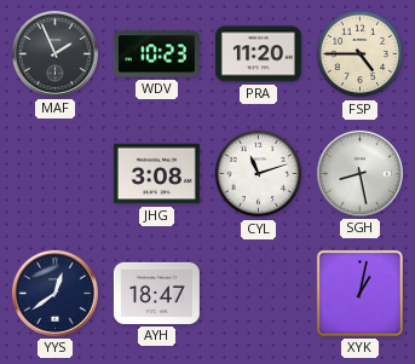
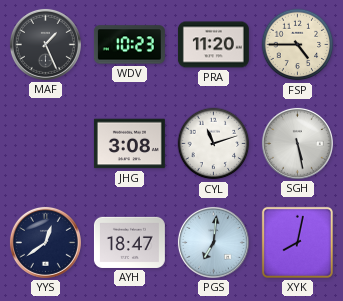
MAF: 1:56 -> 1:26
SGH: 8:28 -> 5:28
PGS: none -> 7:01
XYK: 1:02 -> 8:02
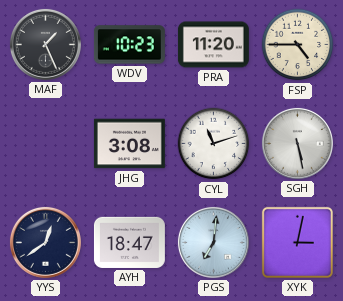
XYK: 8:02 -> 3:02
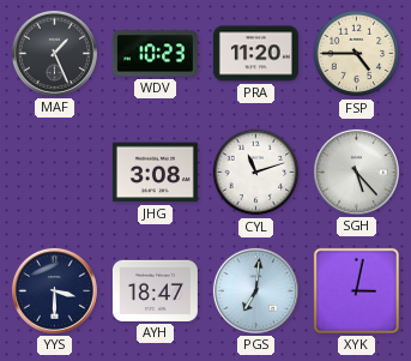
SGH: 5:28 -> 5:23
YYS: 12:39 -> 3:30
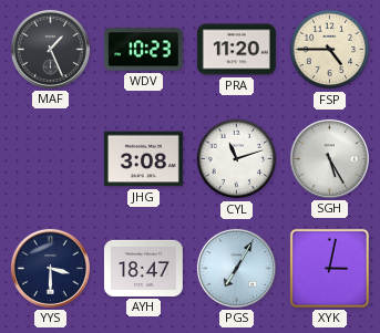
SGH: 5:23 -> 5:25
PGS: 7:01 -> 7:05
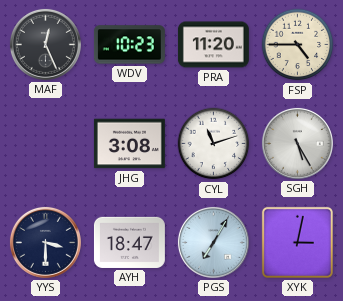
MAF: 1:26 -> 12:26
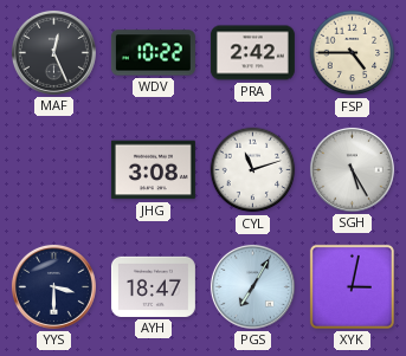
WDV: 10:23 -> 10:22
PRA: 11:20 -> 2:42
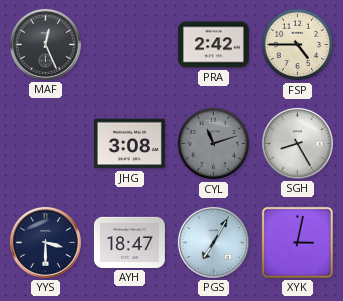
WDV: 10:22 -> none
CYL dial: white -> grey
SGH: 5:25 -> 8:25
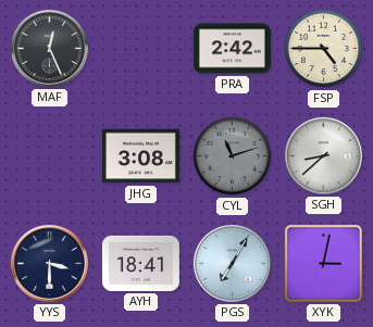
SGH: 8:25 -> 8:38
AYH: 18:47 -> 18:41
